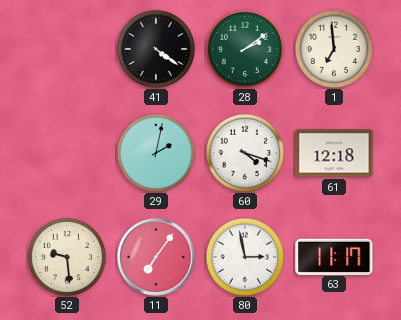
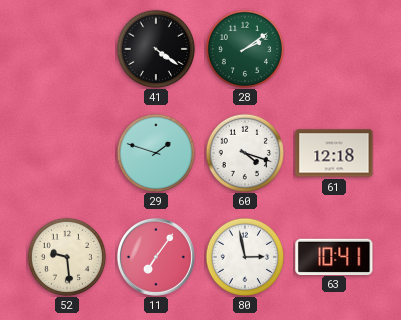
1: 6:59 -> none
29: 2:02 -> 1:48
63: 11:17 -> 10:41
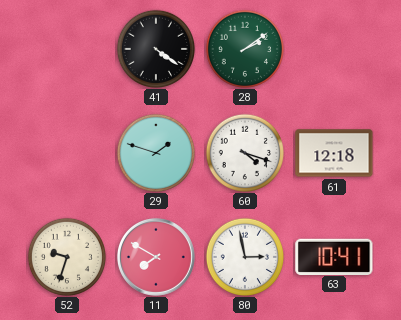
52: 9:29 -> 9:33
11: 7:06 -> 7:50
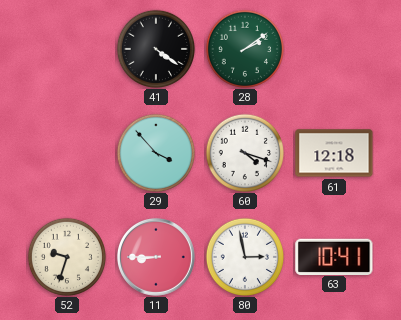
29: 1:48 -> 3:53
11: 7:50 -> 8:45
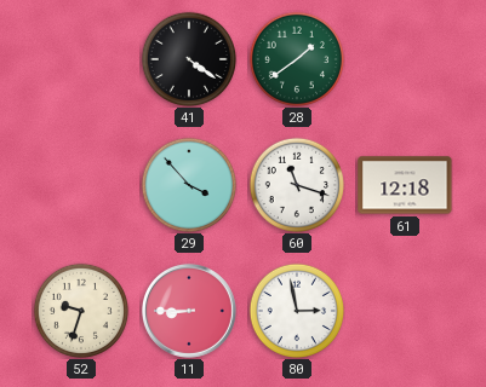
28: 2:09 -> 1:39
60: 4:18 -> 11:18
63: 10:41 -> none
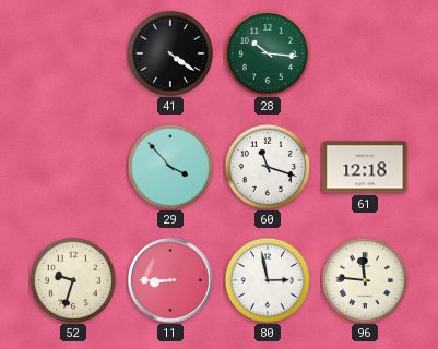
28: 1:39 -> 10:16
96: none -> 11:46
